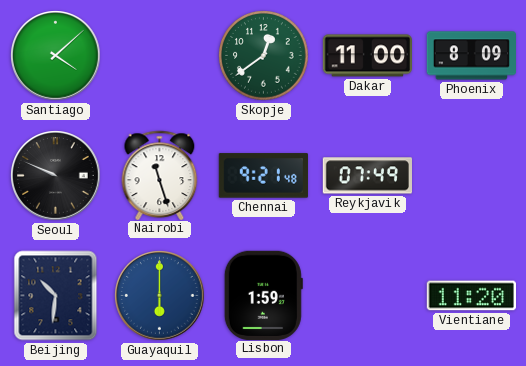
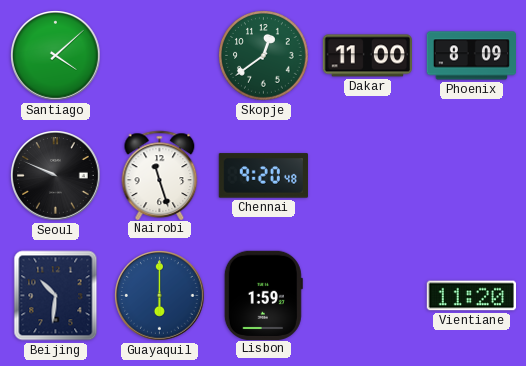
Chennai: 9:21 -> 9:20
Reykjavik: 07:49 -> none
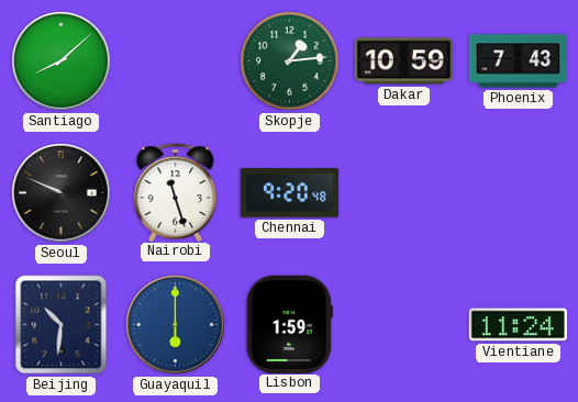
Santiago: 4:08 -> 8:08
Skopje: 12:39 -> 1:14
Dakar: 11:00 -> 10:59
Phoenix: 8:09 -> 7:43
Vientiane: 11:20 -> 11:24
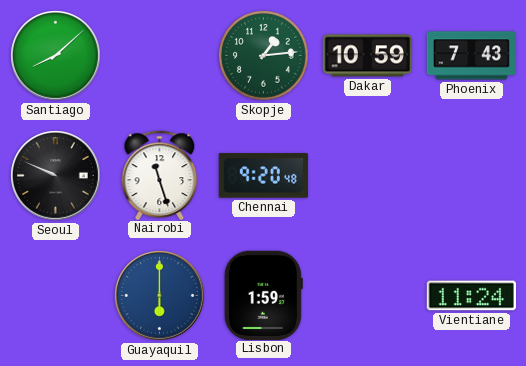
Beijing: 10:31 -> none
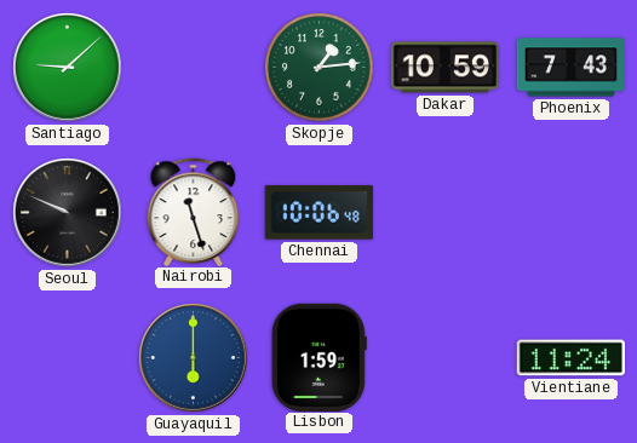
Santiago: 8:08 -> 9:08
Chennai: 9:20 -> 10:06
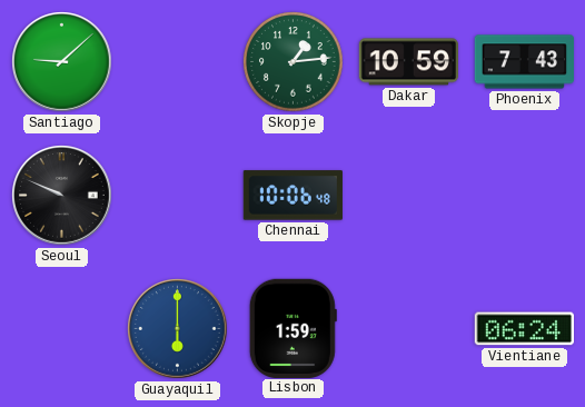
Nairobi: 11:27 -> none
Vientiane: 11:24 -> 06:24
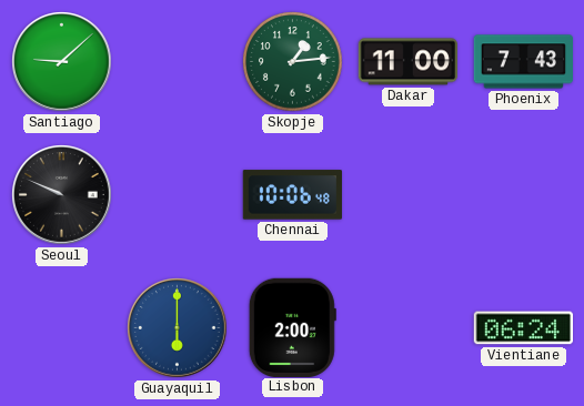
Dakar: 10:59 -> 11:00
Lisbon: 1:59 -> 2:00
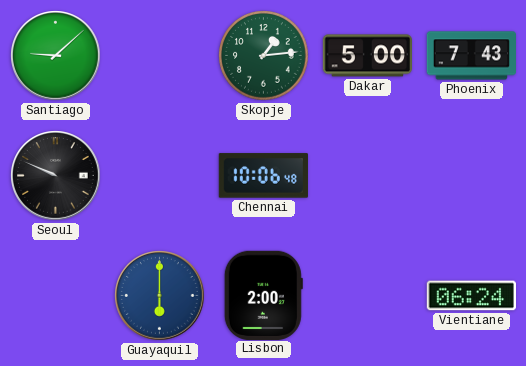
Dakar: 11:00 -> 5:00
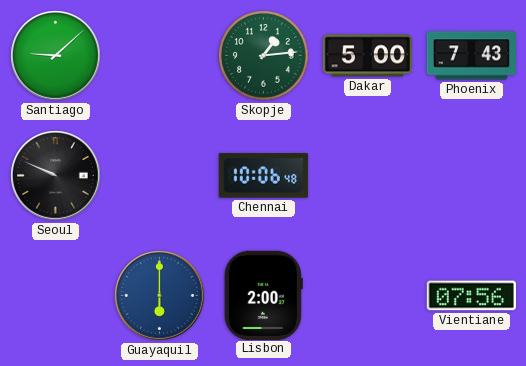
Vientiane: 06:24 -> 07:56
